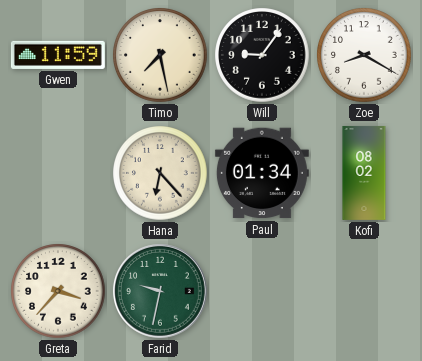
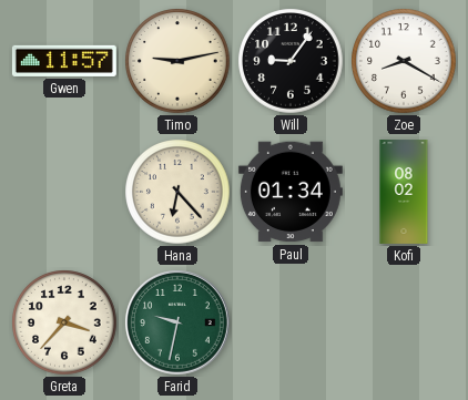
Gwen: 11:59 -> 11:57
Timo: 7:28 -> 9:13
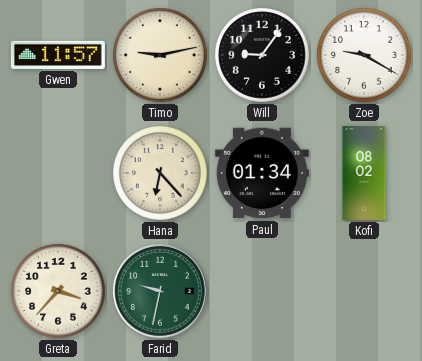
Zoe: 8:20 -> 9:20
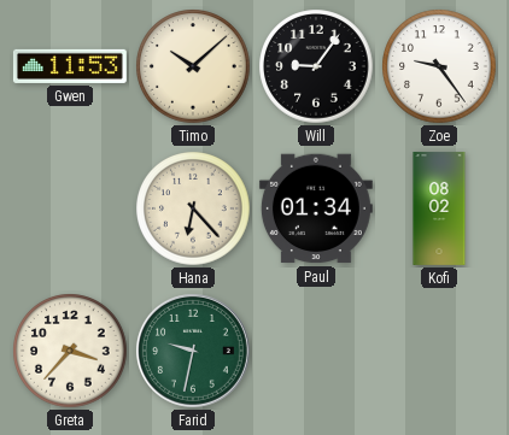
Gwen: 11:57 -> 11:53
Timo: 9:13 -> 10:08
Zoe: 9:20 -> 9:24
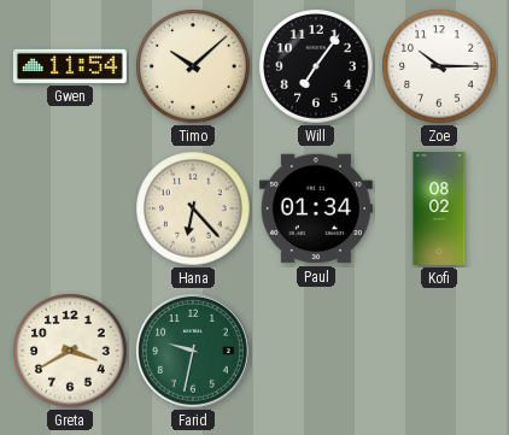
Gwen: 11:53 -> 11:54
Will: 9:06 -> 7:06
Zoe: 9:24 -> 10:15
Greta: 3:37 -> 3:40
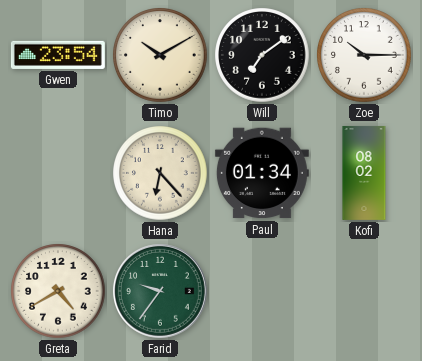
Gwen: 11:54 -> 23:54
Timo: 10:08 -> 10:10
Will: 7:06 -> 7:09
Greta: 3:40 -> 4:40
Farid: 9:32 -> 9:36
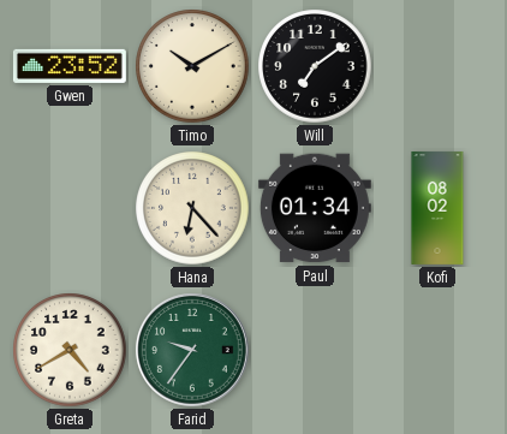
Gwen: 23:54 -> 23:52
Zoe: 10:15 -> none
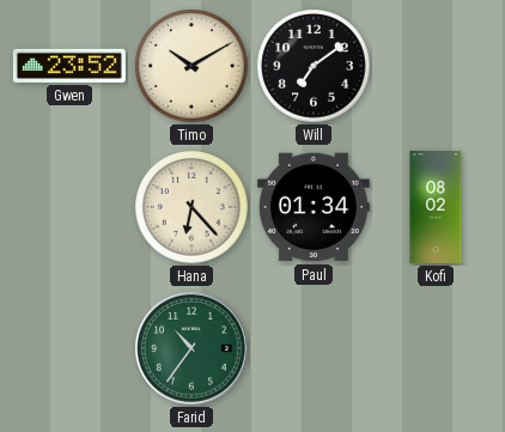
Greta: 4:40 -> none
Farid: 9:36 -> 10:36
